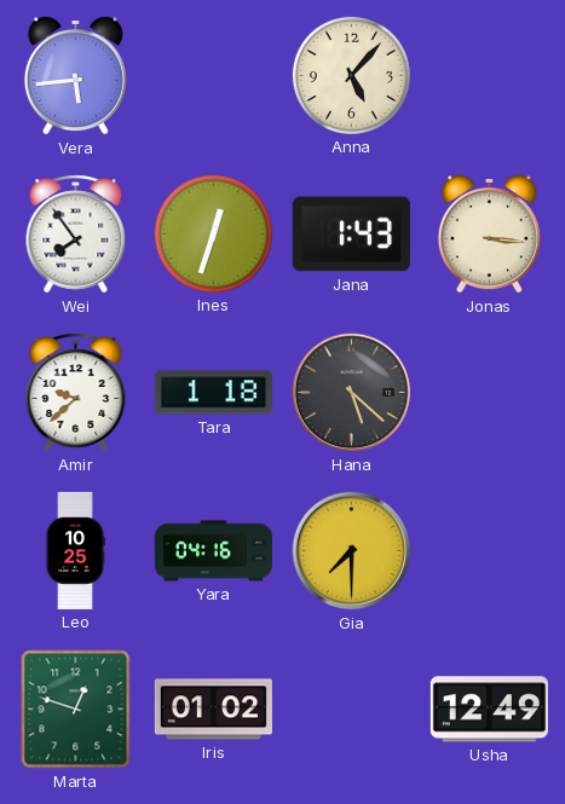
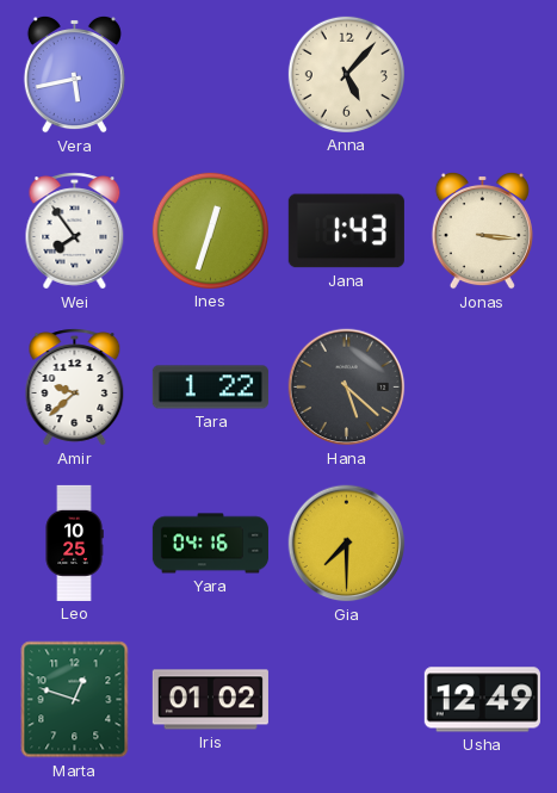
Vera: 5:44 -> 5:43
Tara: 1:18 -> 1:22
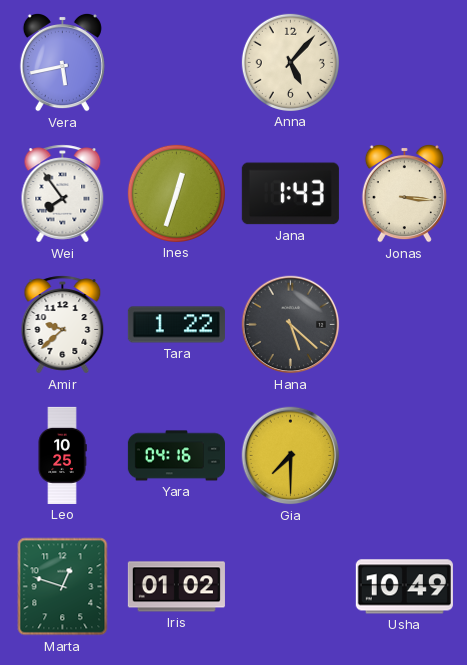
Usha: 12:49 -> 10:49
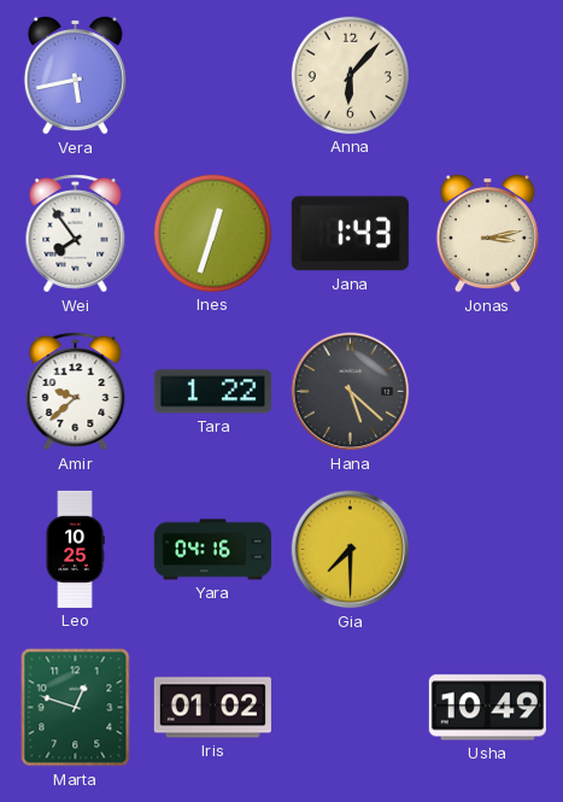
Anna: 5:07 -> 6:07
Jonas: 3:16 -> 3:13
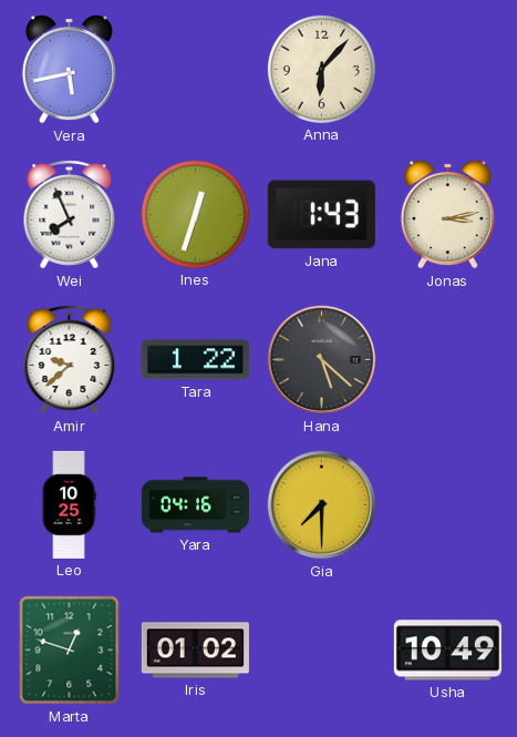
Wei: 7:54 -> 7:56
